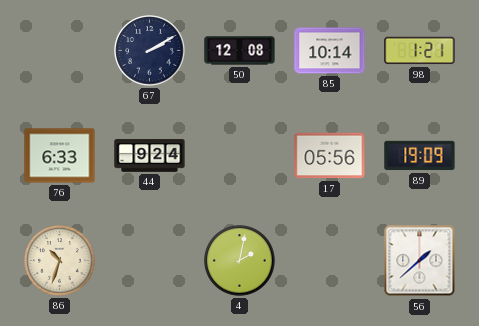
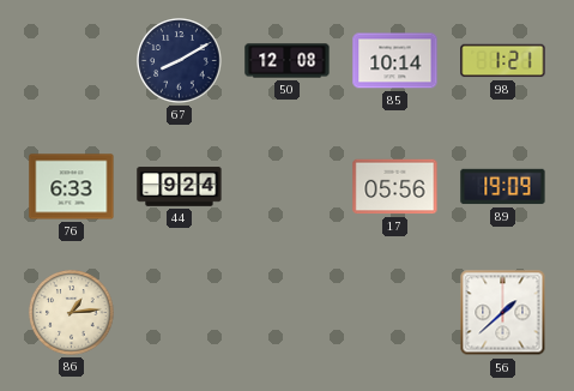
67: 2:10 -> 8:10
86: 10:33 -> 1:14
4: 2:02 -> none
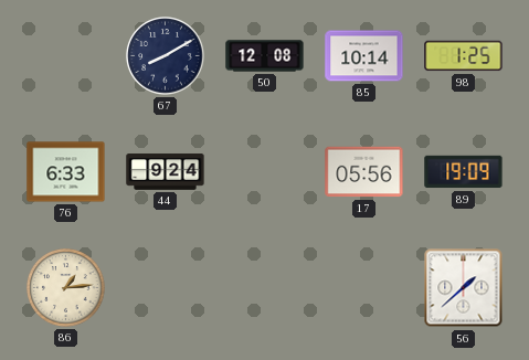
98: 1:21 -> 1:25
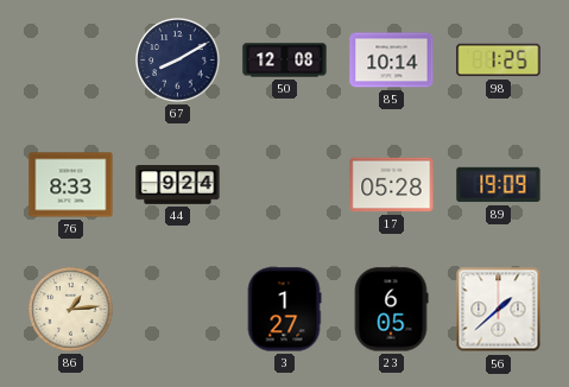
76: 6:33 -> 8:33
17: 05:56 -> 05:28
3: none -> 1:27
23: none -> 6:05
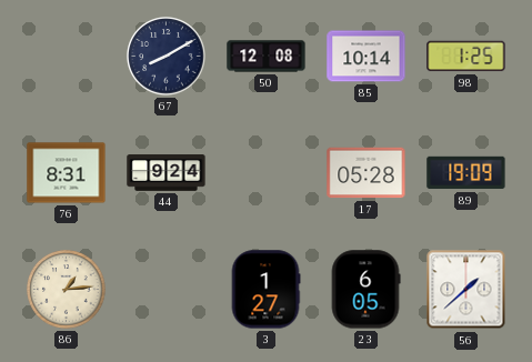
76: 8:33 -> 8:31
